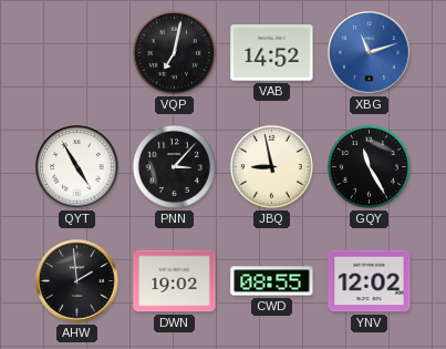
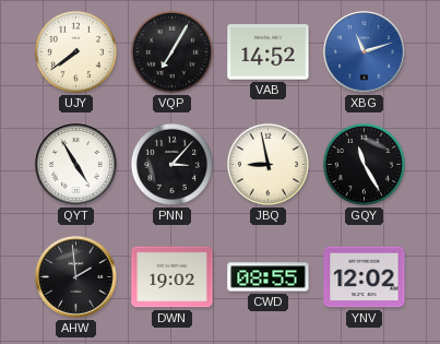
UJY: none -> 7:39
VQP: 7:02 -> 7:05
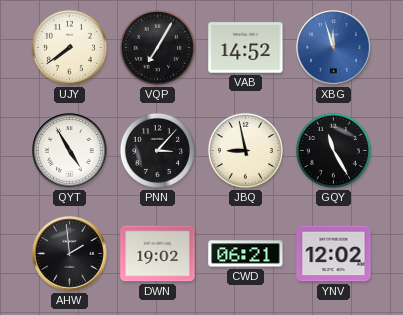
XBG: 11:12 -> 11:57
CWD: 08:55 -> 06:21
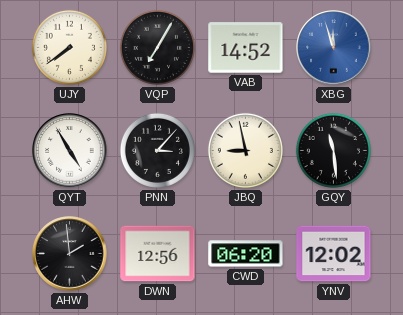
GQY: 11:25 -> 11:29
DWN: 19:02 -> 12:56
CWD: 06:21 -> 06:20
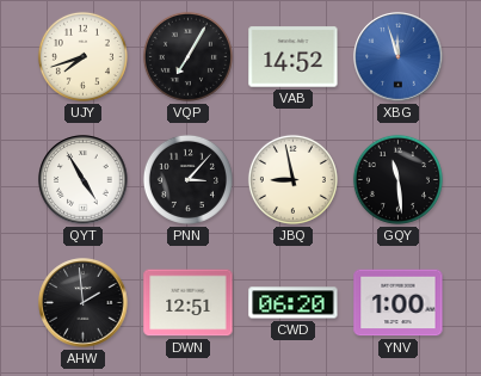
UJY: 7:39 -> 7:42
DWN: 12:56 -> 12:51
YNV: 12:02 -> 1:00
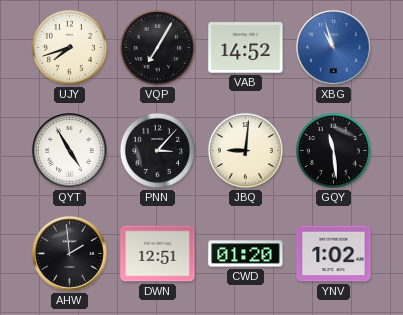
XBG: 11:57 -> 10:57
JBQ: 8:58 -> 9:01
CWD: 06:20 -> 01:20
YNV: 1:00 -> 1:02
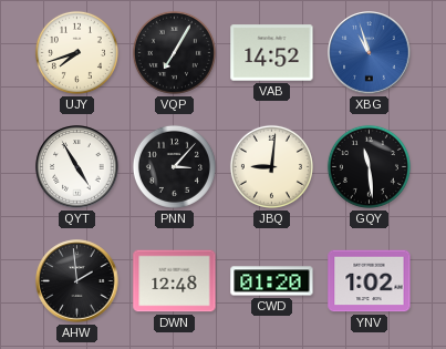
DWN: 12:51 -> 12:48
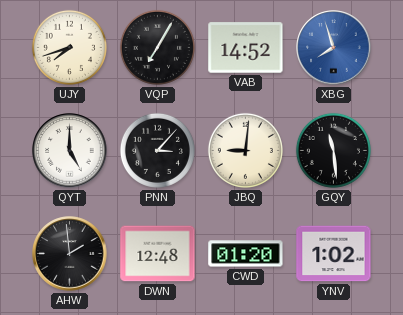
XBG: 10:57 -> 7:57
QYT: 4:55 -> 5:00
